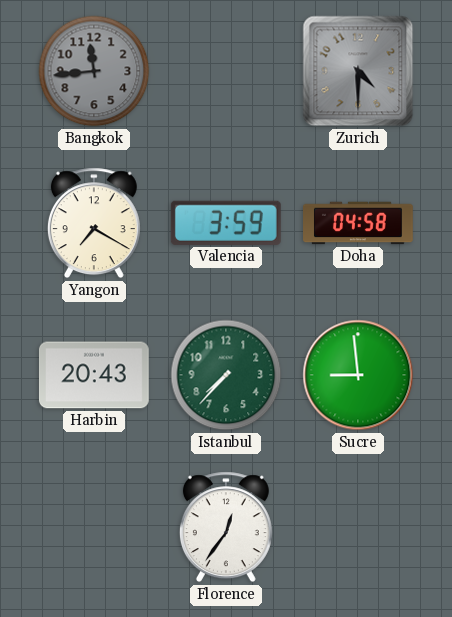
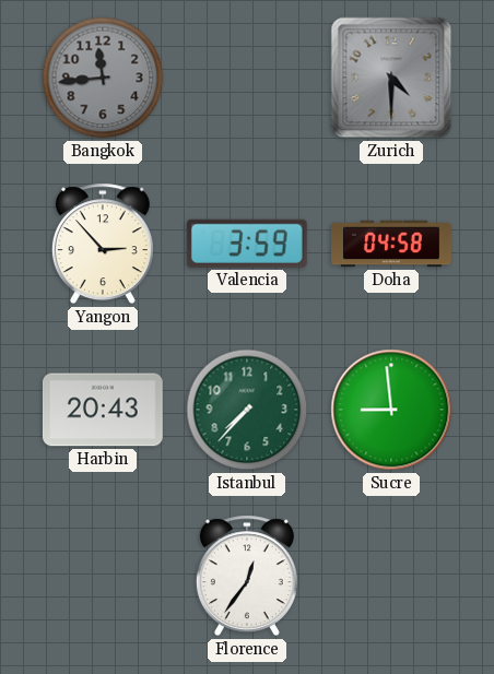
Yangon: 7:20 -> 2:53
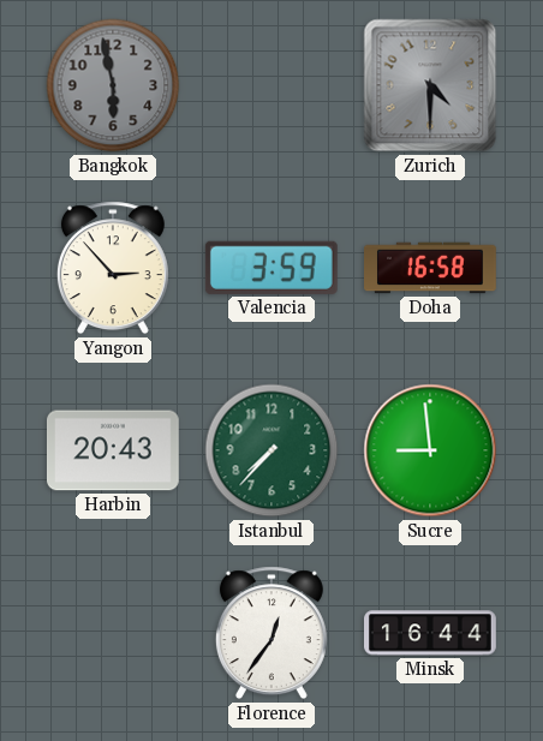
Bangkok: 11:44 -> 5:58
Doha: 04:58 -> 16:58
Minsk: none -> 16:44
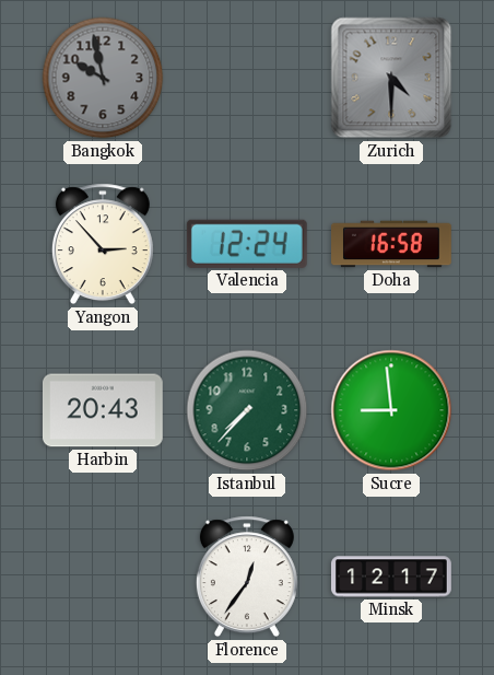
Bangkok: 5:58 -> 9:58
Valencia: 3:59 -> 12:24
Minsk: 16:44 -> 12:17
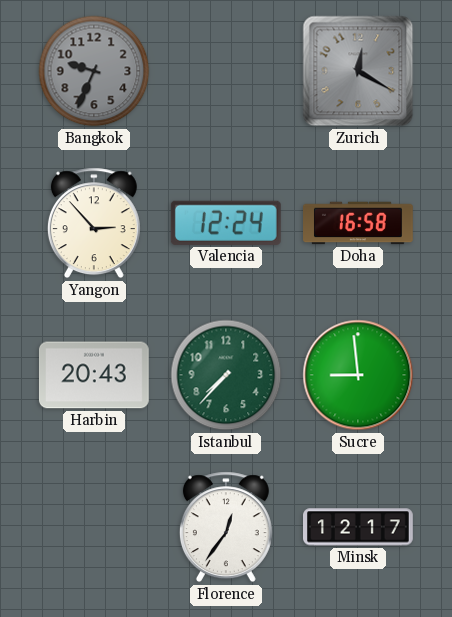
Bangkok: 9:58 -> 9:34
Zurich: 4:30 -> 12:20
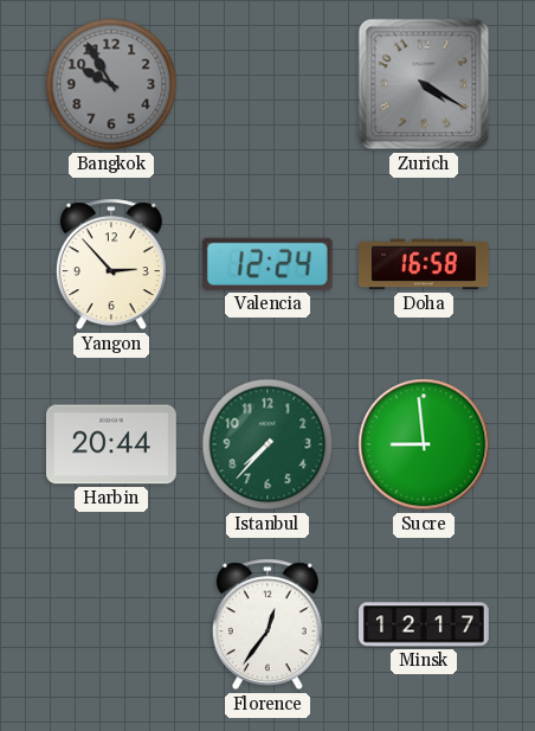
Bangkok: 9:34 -> 9:55
Zurich: 12:20 -> 4:20
Harbin: 20:43 -> 20:44
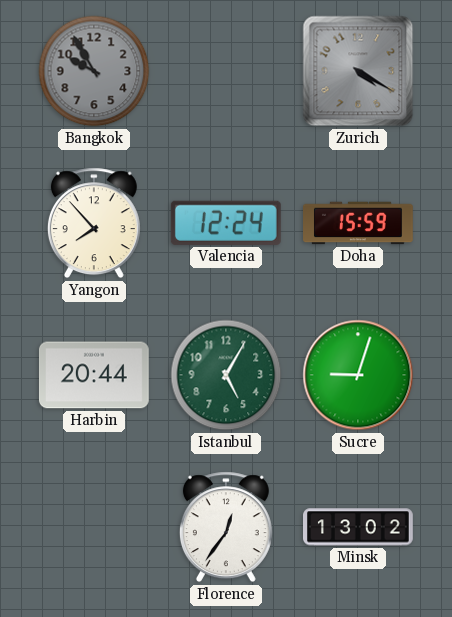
Yangon: 2:53 -> 7:53
Doha: 16:58 -> 15:59
Istanbul: 7:37 -> 5:05
Sucre: 8:59 -> 9:03
Minsk: 12:17 -> 13:02
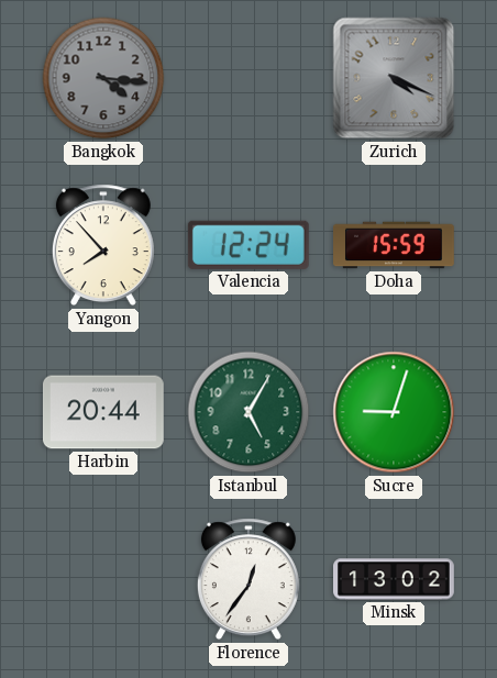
Bangkok: 9:55 -> 4:16
Zurich: 4:20 -> 4:19
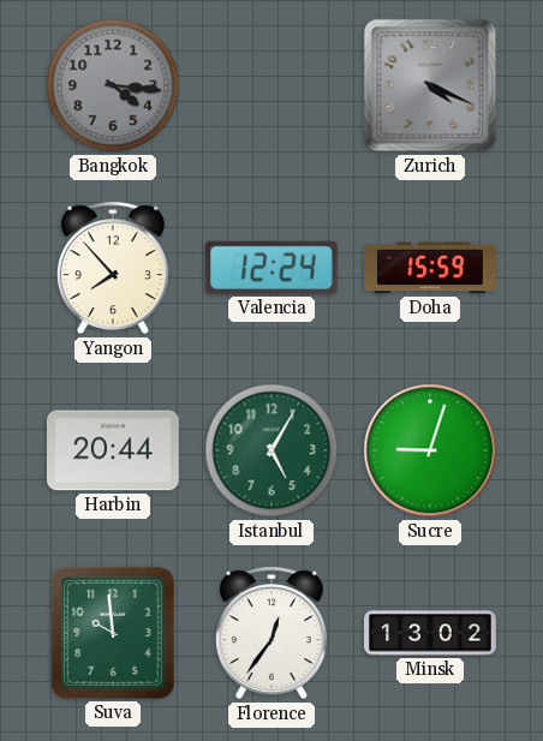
Suva: none -> 9:59
